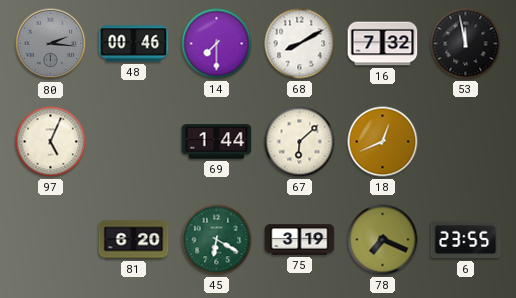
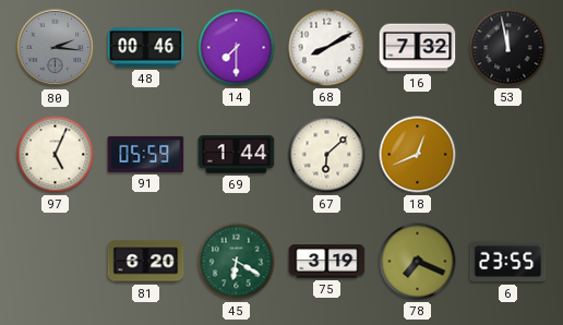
91: none -> 05:59
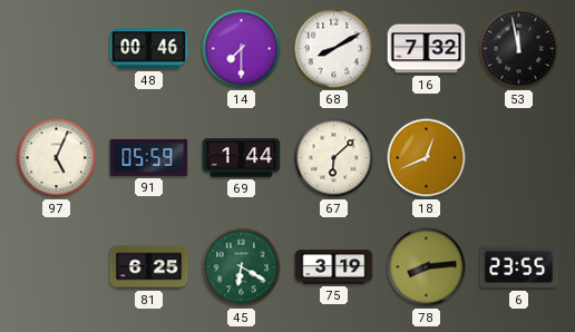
80: 2:16 -> none
81: 6:20 -> 6:25
78: 7:19 -> 8:14
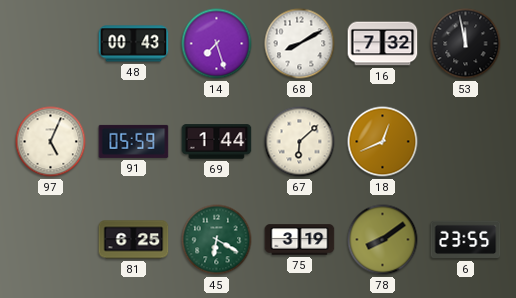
48: 00:46 -> 00:43
14: 7:30 -> 7:27
78: 8:14 -> 8:09
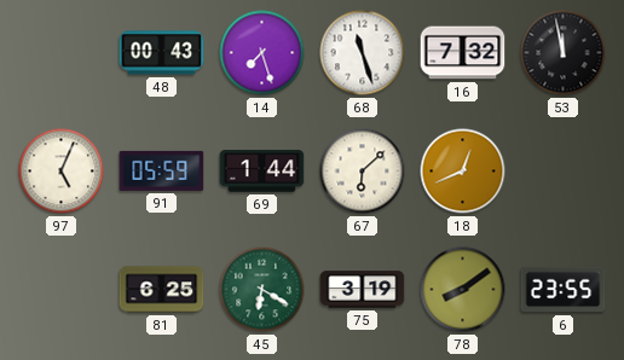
68: 8:10 -> 11:27
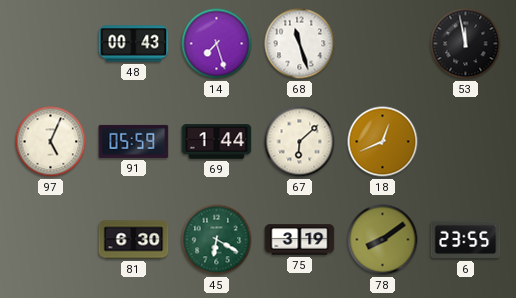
16: 7:32 -> none
81: 6:25 -> 6:30
